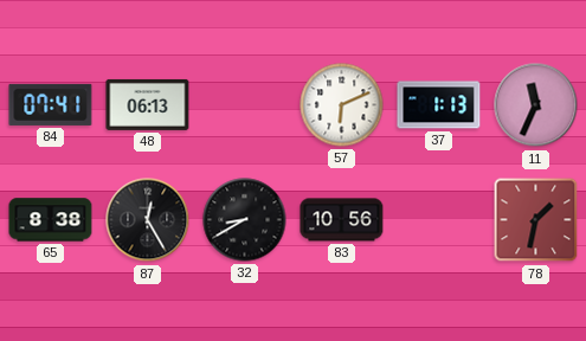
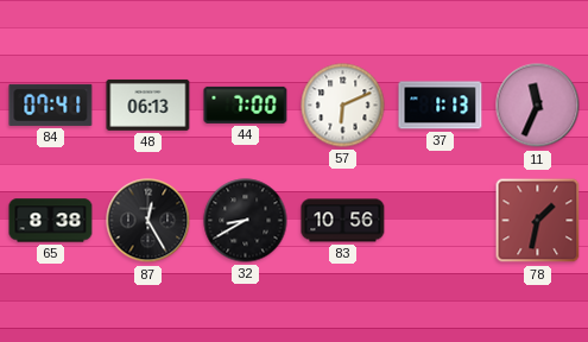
44: none -> 7:00
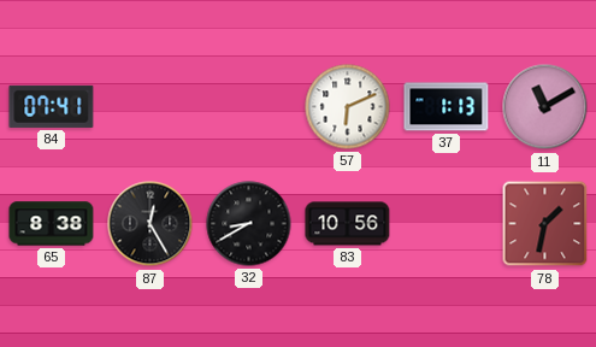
48: 06:13 -> none
44: 7:00 -> none
11: 11:34 -> 11:10
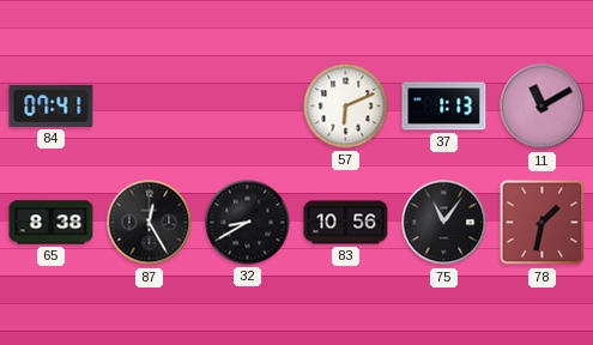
75: none -> 11:06
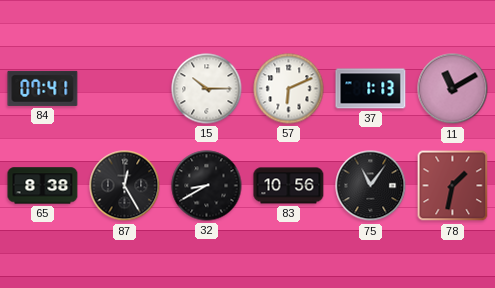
15: none -> 10:15
